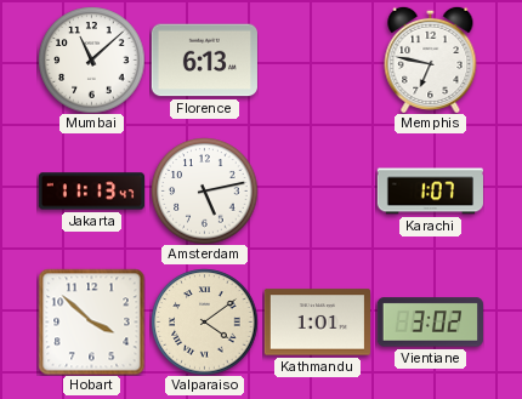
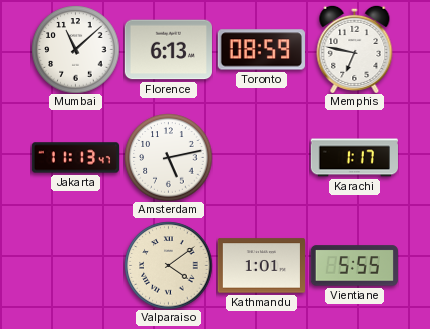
Toronto: none -> 08:59
Karachi: 1:07 -> 1:17
Hobart: 3:52 -> none
Vientiane: 3:02 -> 5:55
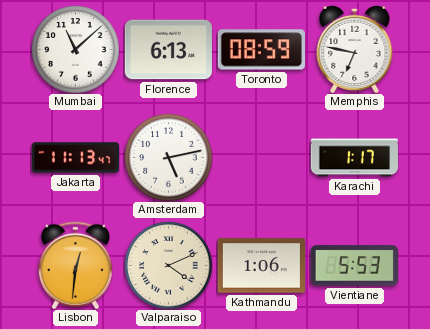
Lisbon: none -> 12:31
Valparaiso: 4:09 -> 4:11
Kathmandu: 1:01 -> 1:06
Vientiane: 5:55 -> 5:53
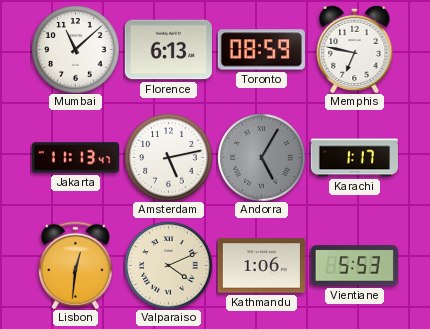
Andorra: none -> 5:05
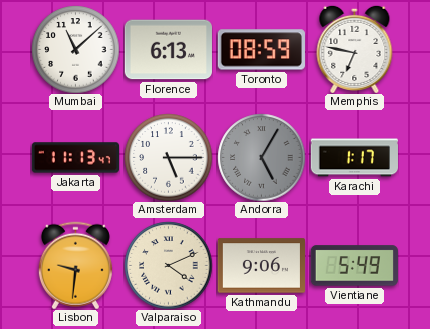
Amsterdam: 5:13 -> 5:15
Lisbon: 12:31 -> 9:31
Kathmandu: 1:06 -> 9:06
Vientiane: 5:53 -> 5:49
